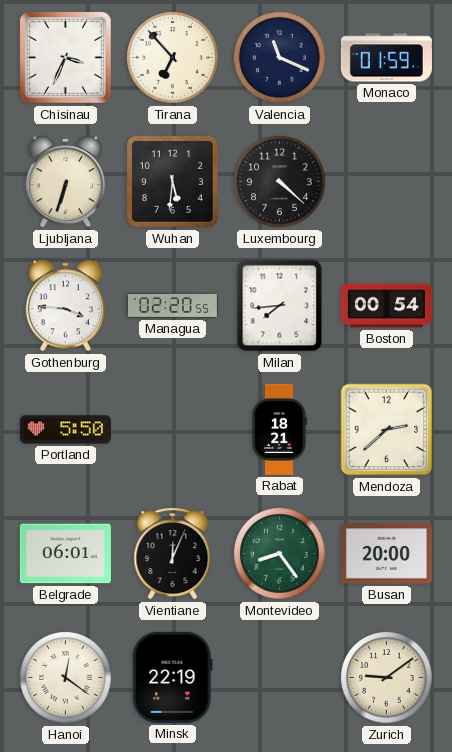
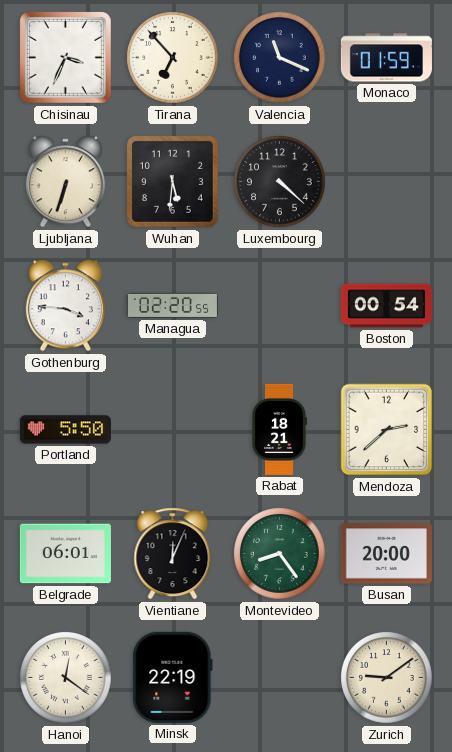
Milan: 7:44 -> none
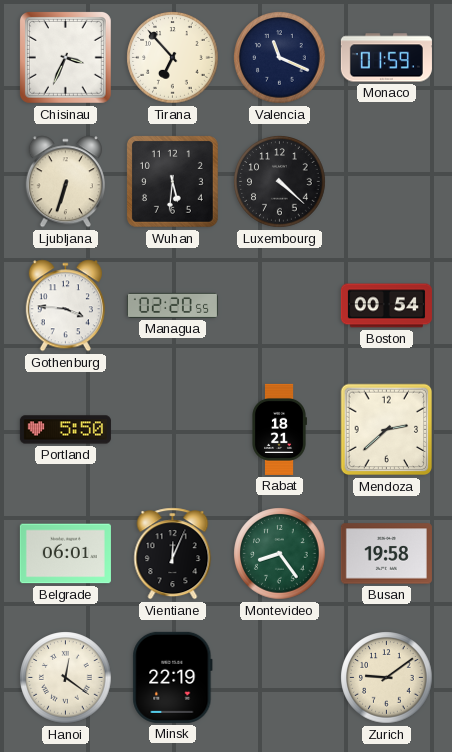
Busan: 20:00 -> 19:58
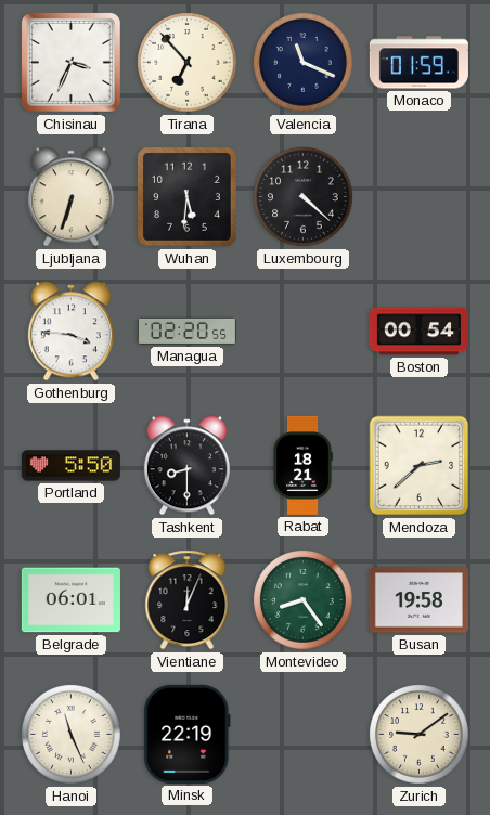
Tashkent: none -> 8:30
Hanoi: 12:21 -> 11:26
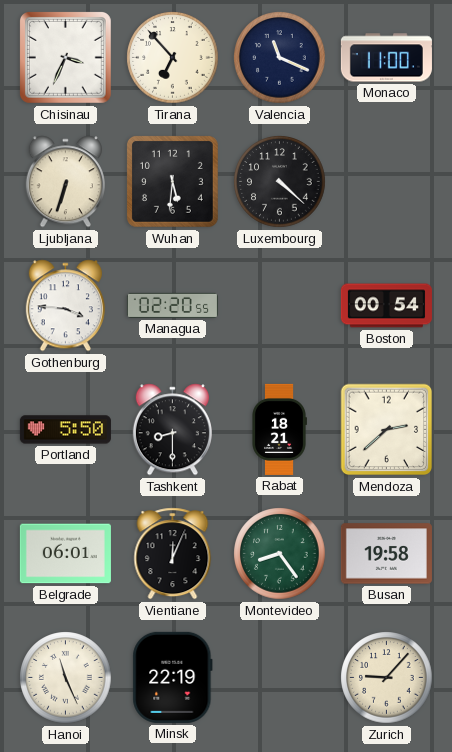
Monaco: 01:59 -> 11:00
Zurich: 9:09 -> 9:07
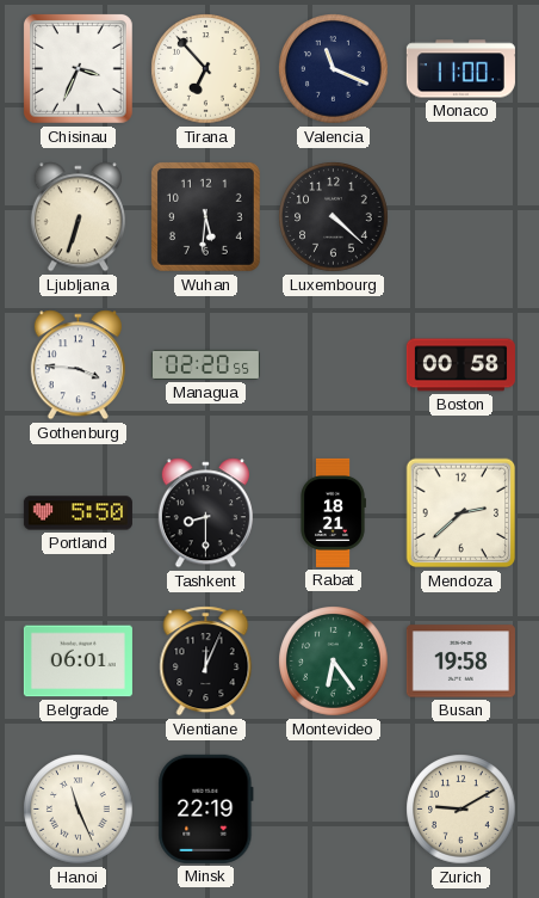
Boston: 00:54 -> 00:58
Montevideo: 8:24 -> 6:24
Zurich: 9:07 -> 9:10
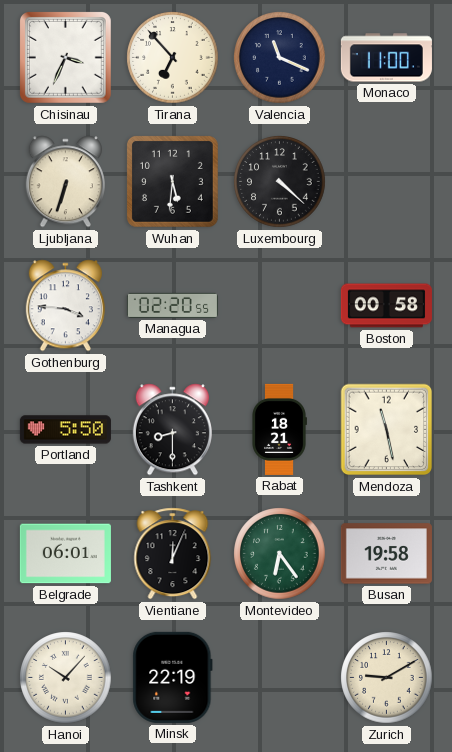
Mendoza: 2:38 -> 11:28
Hanoi: 11:26 -> 10:07
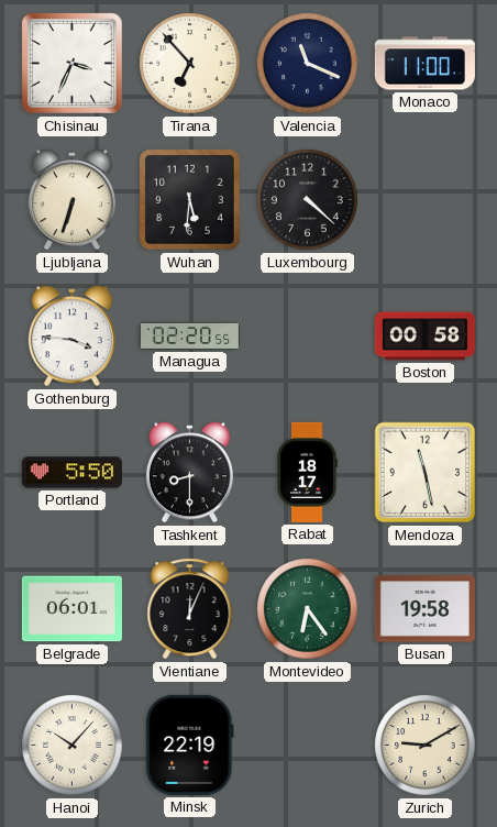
Rabat: 18:21 -> 18:17
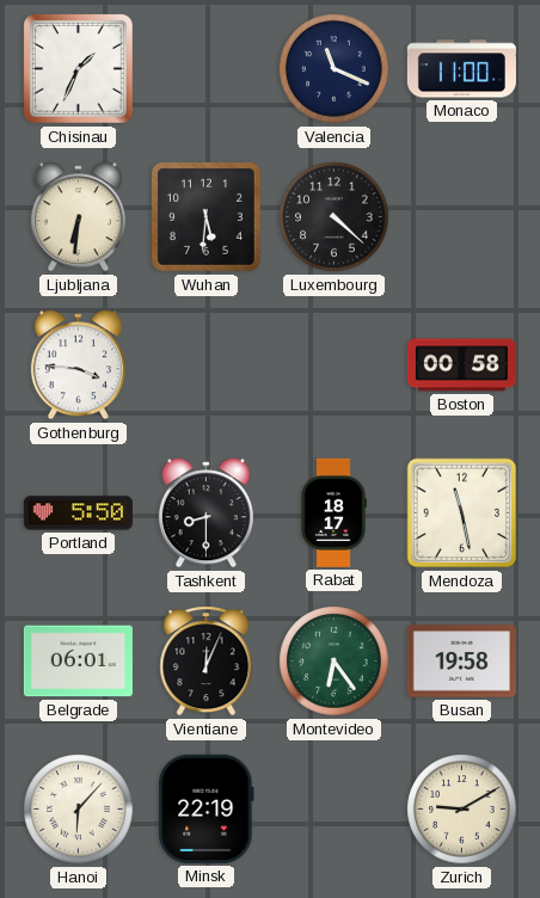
Chisinau: 3:34 -> 1:34
Tirana: 6:53 -> none
Ljubljana: 6:33 -> 6:31
Managua: 02:20 -> none
Hanoi: 10:07 -> 6:07
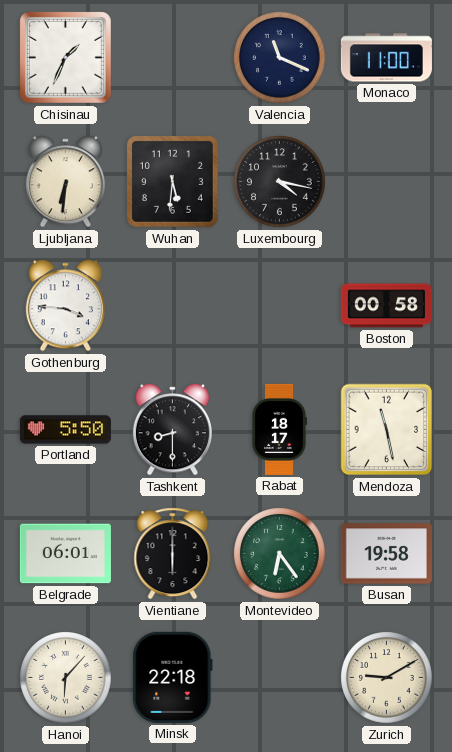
Luxembourg: 4:22 -> 4:17
Vientiane: 12:04 -> 6:00
Minsk: 22:19 -> 22:18
